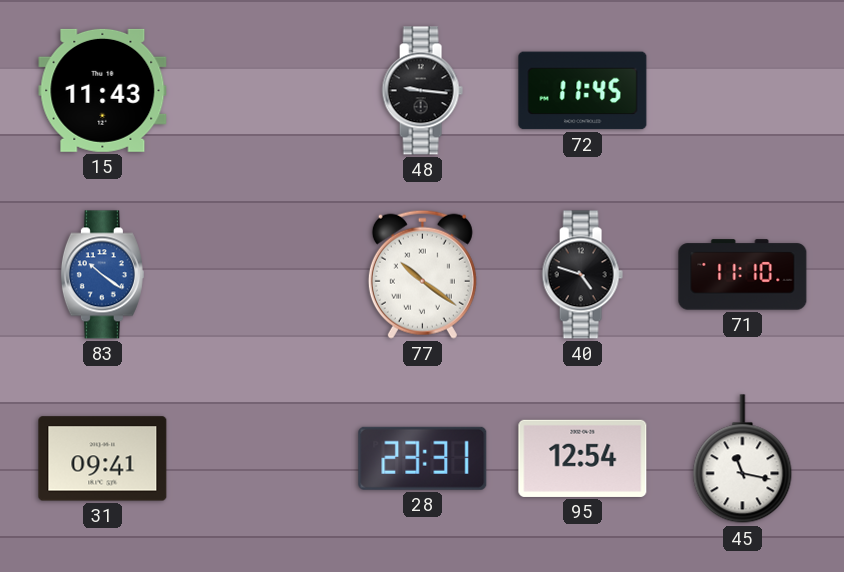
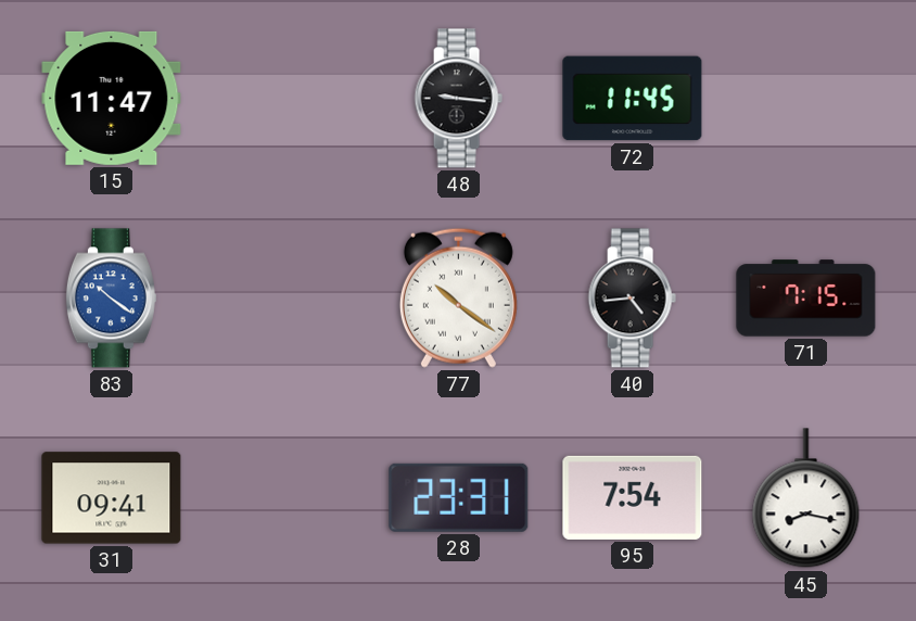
15: 11:43 -> 11:47
40: 4:48 -> 4:44
71: 11:10 -> 7:15
95: 12:54 -> 7:54
45: 11:17 -> 8:17
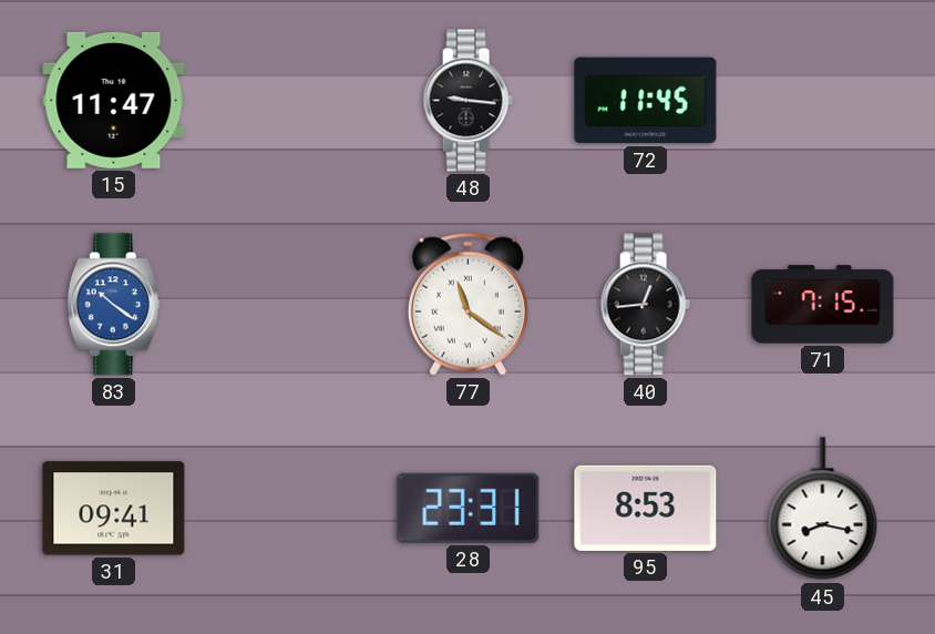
77: 10:21 -> 11:21
40: 4:44 -> 12:44
95: 7:54 -> 8:53
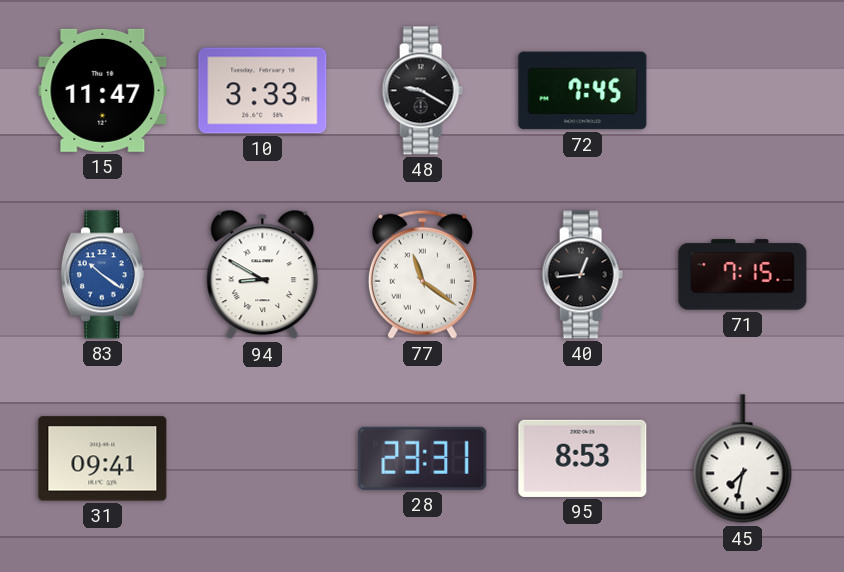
10: none -> 3:33
48: 9:16 -> 9:20
72: 11:45 -> 7:45
94: none -> 8:50
45: 8:17 -> 7:32
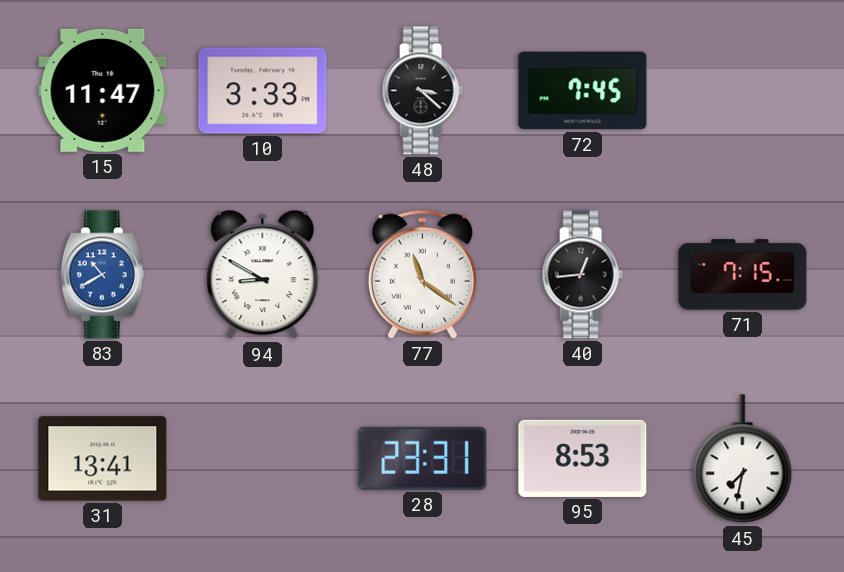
48: 9:20 -> 3:22
83: 10:21 -> 10:40
31: 09:41 -> 13:41
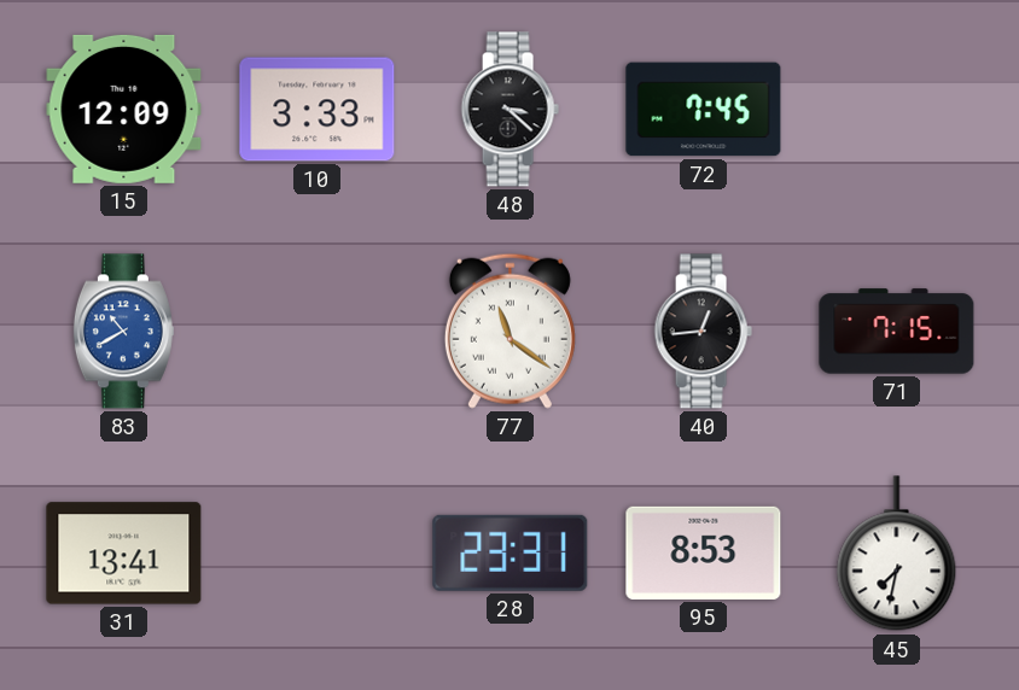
15: 11:47 -> 12:09
94: 8:50 -> none
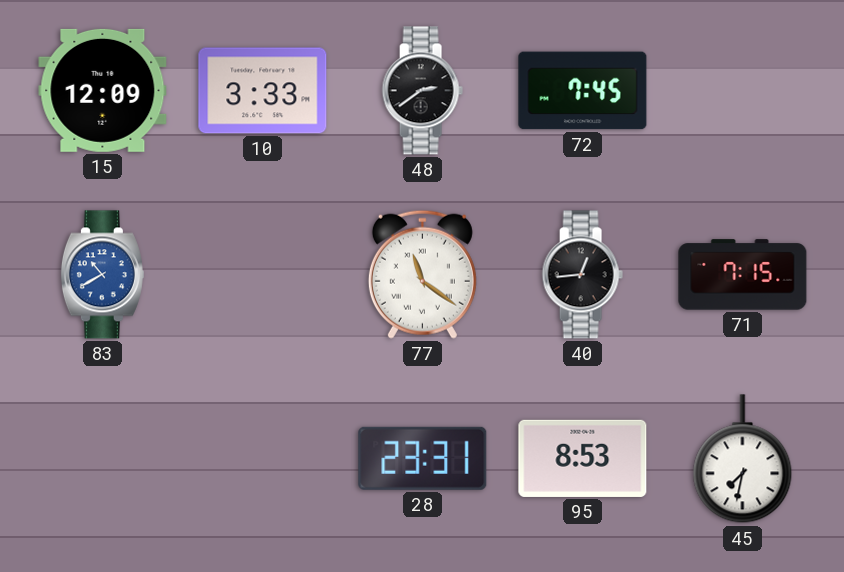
48: 3:22 -> 2:39
31: 13:41 -> none
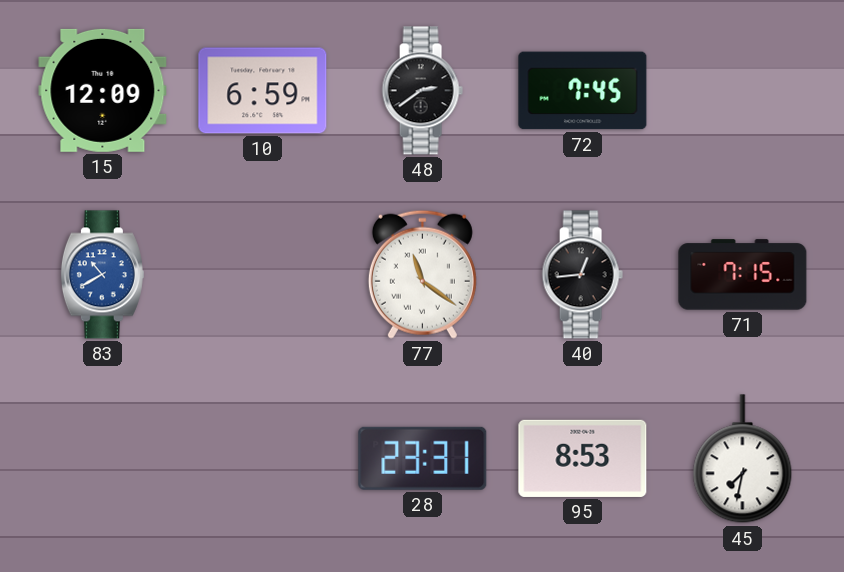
10: 3:33 -> 6:59
